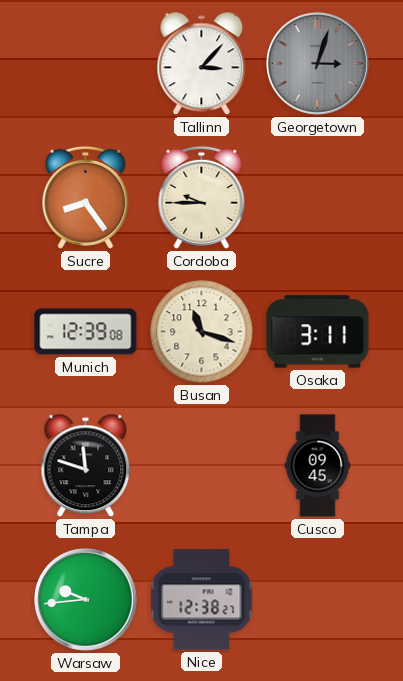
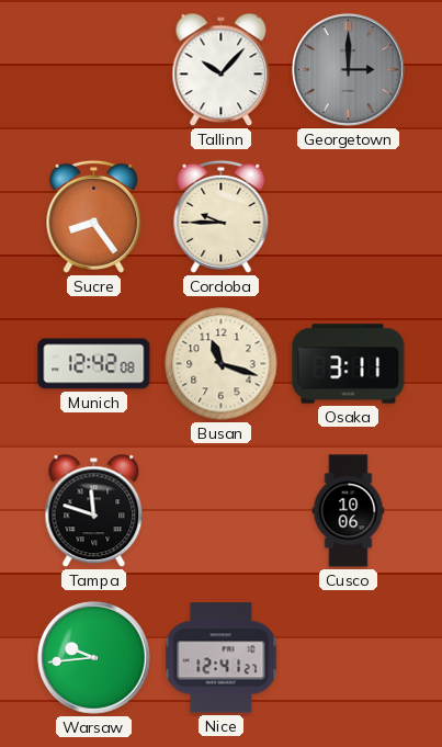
Tallinn: 3:07 -> 10:07
Georgetown: 3:03 -> 3:00
Munich: 12:39 -> 12:42
Cusco: 09:45 -> 10:06
Nice: 12:38 -> 12:41
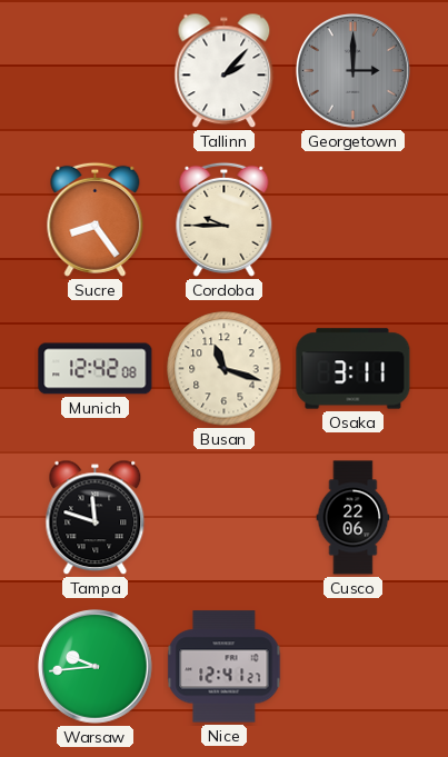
Tallinn: 10:07 -> 2:07
Cusco: 10:06 -> 22:06
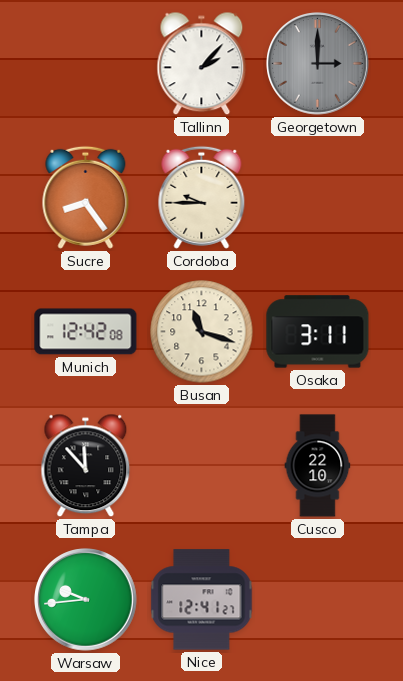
Tampa: 11:48 -> 11:53
Cusco: 22:06 -> 22:10
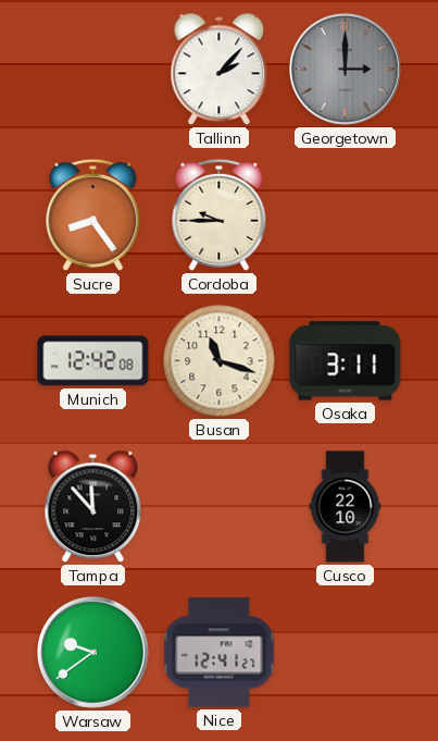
Warsaw: 9:44 -> 9:39
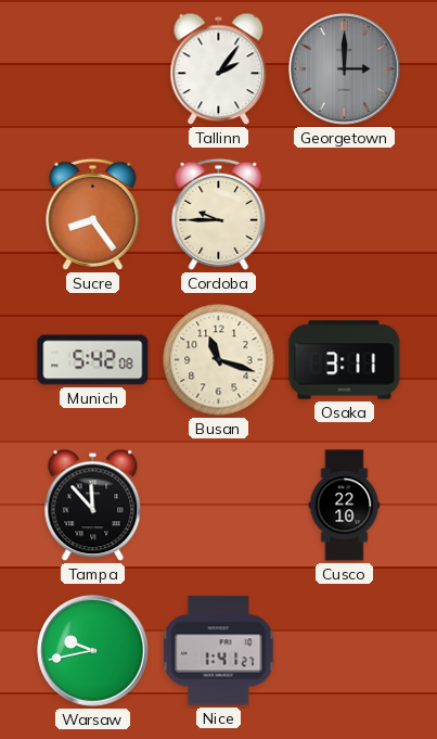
Tallinn: 2:07 -> 2:06
Munich: 12:42 -> 5:42
Warsaw: 9:39 -> 9:43
Nice: 12:41 -> 1:41
